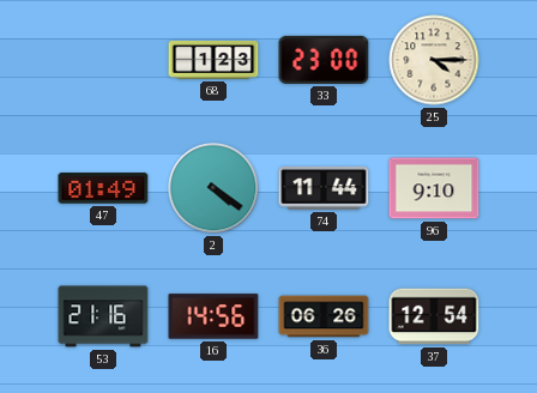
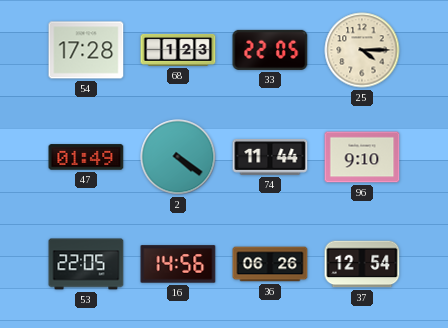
54: none -> 17:28
33: 23:00 -> 22:05
53: 21:16 -> 22:05
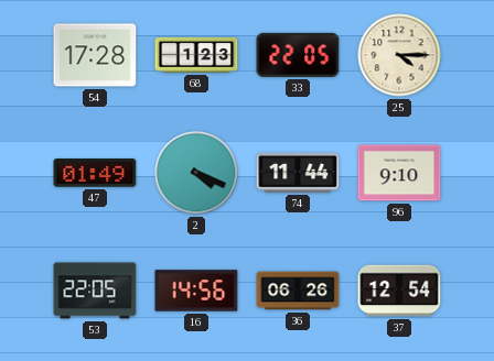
2: 4:21 -> 4:19
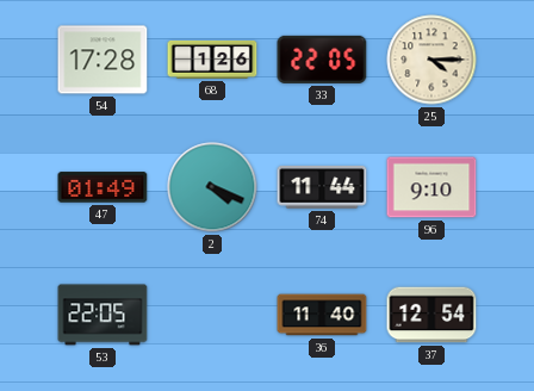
68: 1:23 -> 1:26
16: 14:56 -> none
36: 06:26 -> 11:40
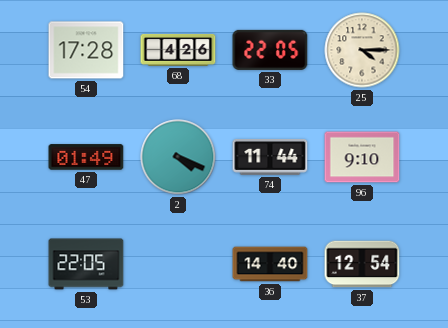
68: 1:26 -> 4:26
36: 11:40 -> 14:40
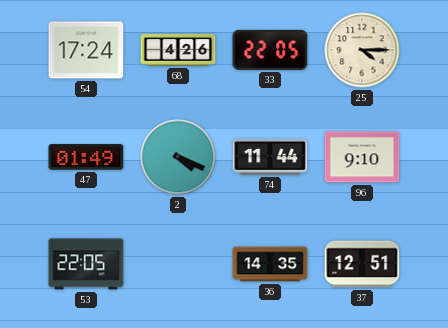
54: 17:28 -> 17:24
36: 14:40 -> 14:35
37: 12:54 -> 12:51
